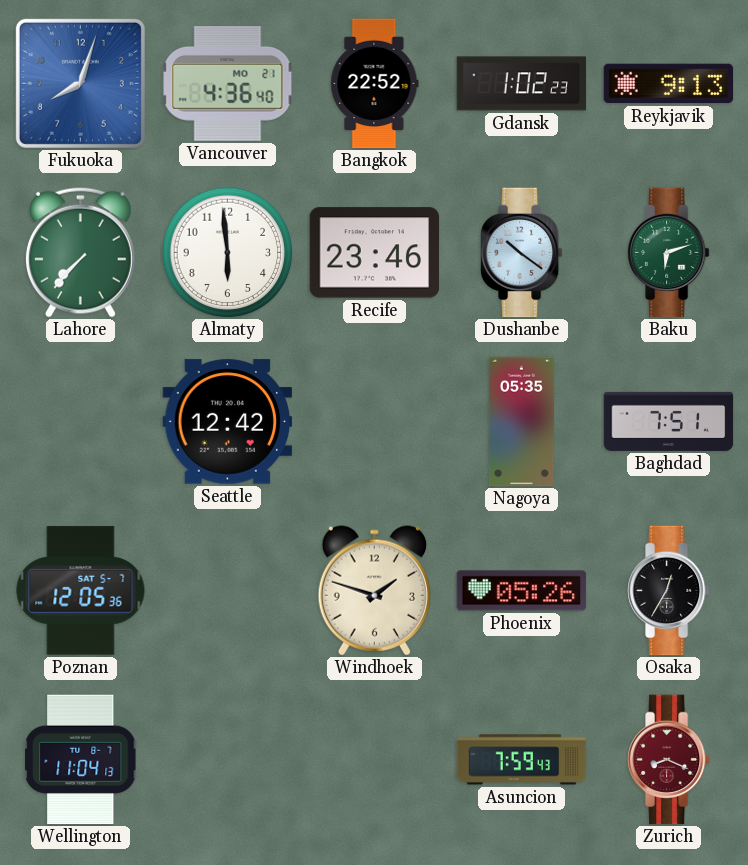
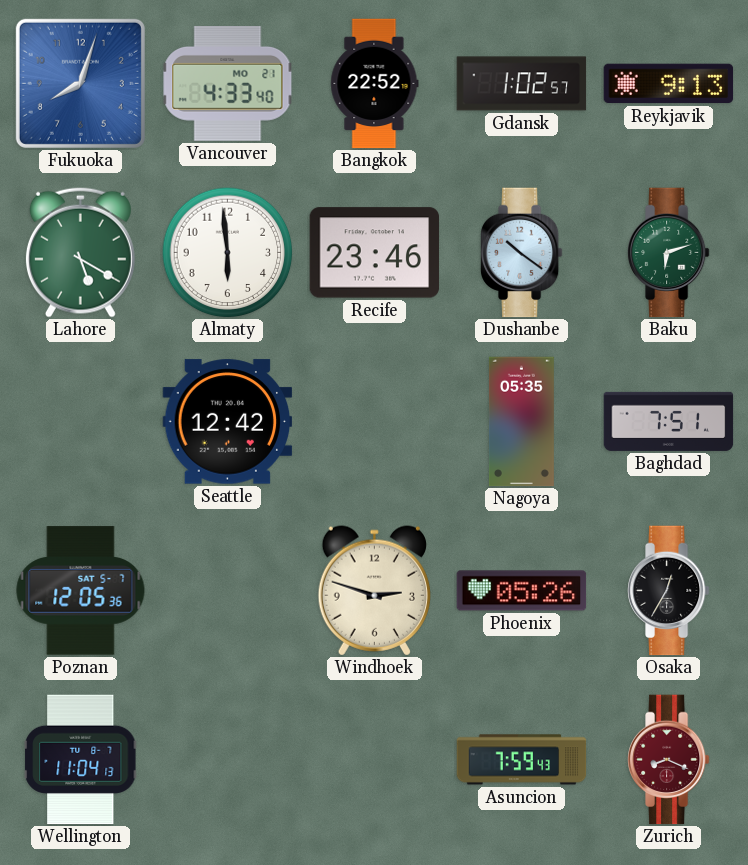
Vancouver: 4:36 -> 4:33
Gdansk: 1:02:23 -> 1:02:57
Lahore: 7:37 -> 5:20
Windhoek: 1:48 -> 2:48
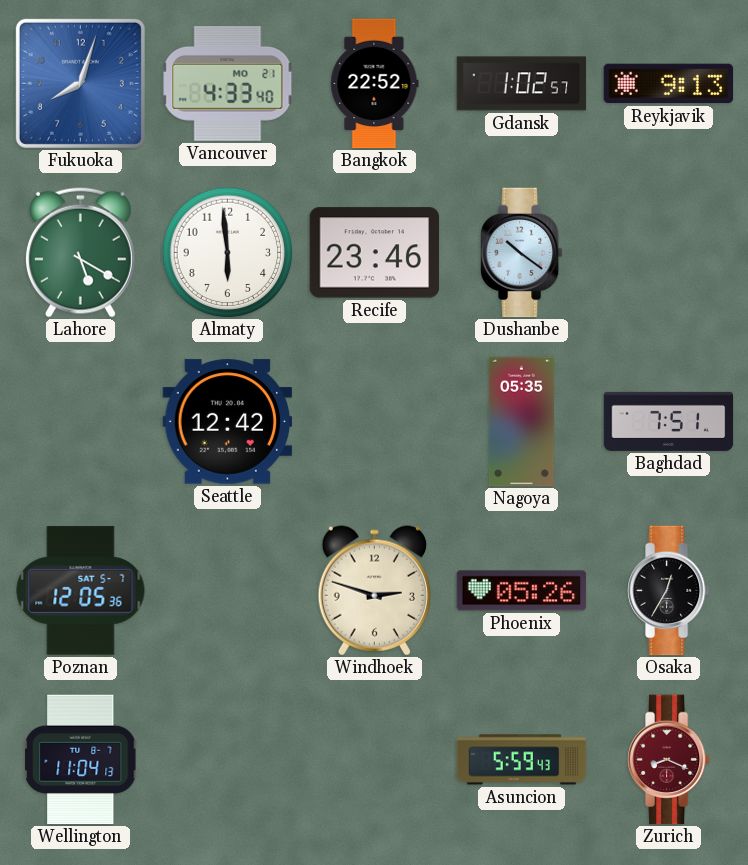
Baku: 6:12 -> none
Asuncion: 7:59 -> 5:59
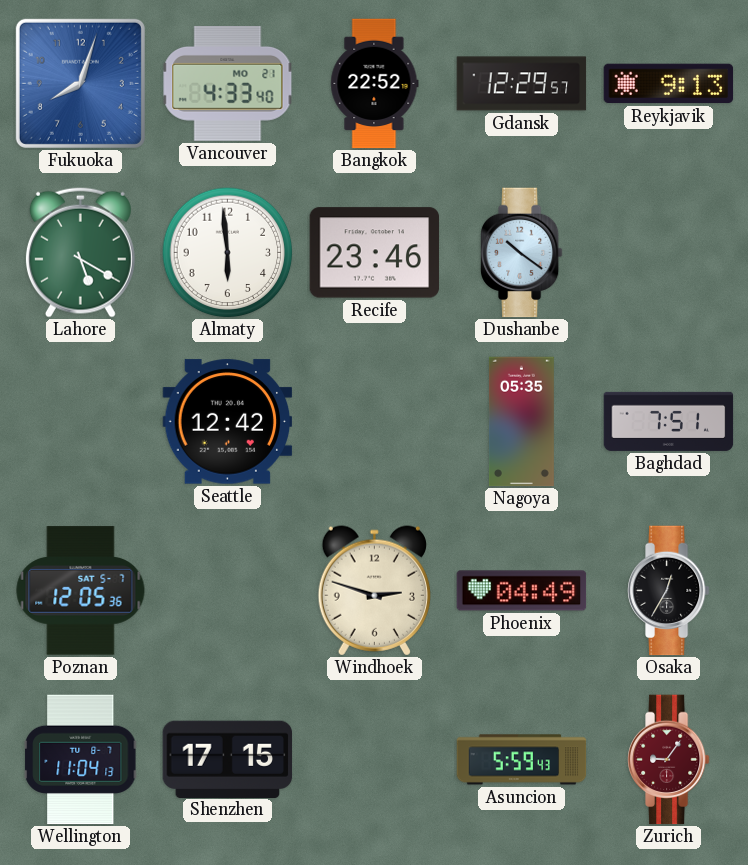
Gdansk: 1:02 -> 12:29
Phoenix: 05:26 -> 04:49
Shenzhen: none -> 17:15
Zurich: 8:19 -> 9:06
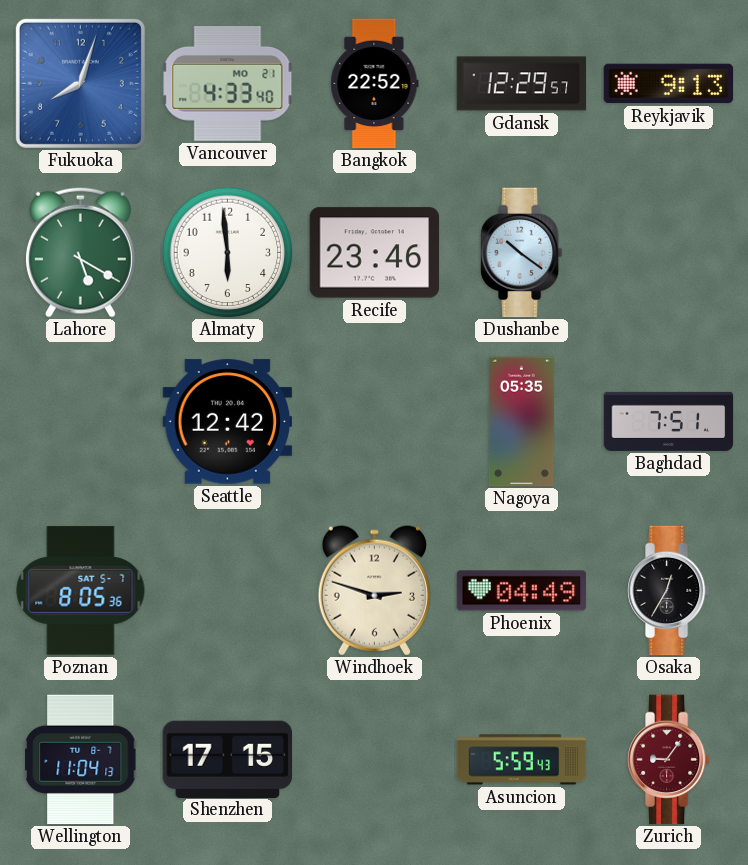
Poznan: 12:05 -> 8:05
